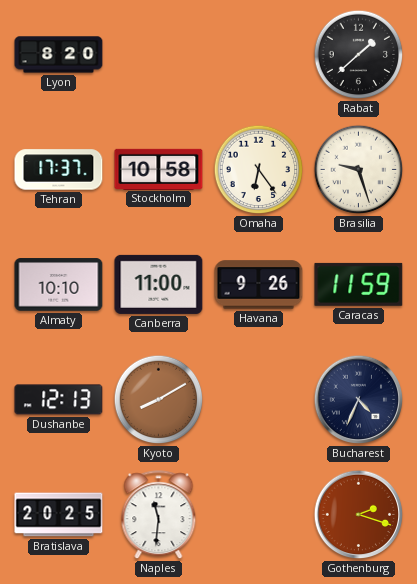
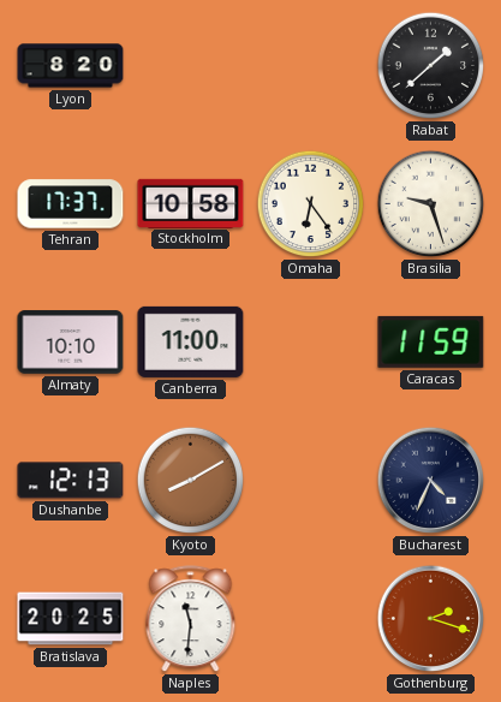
Havana: 9:26 -> none
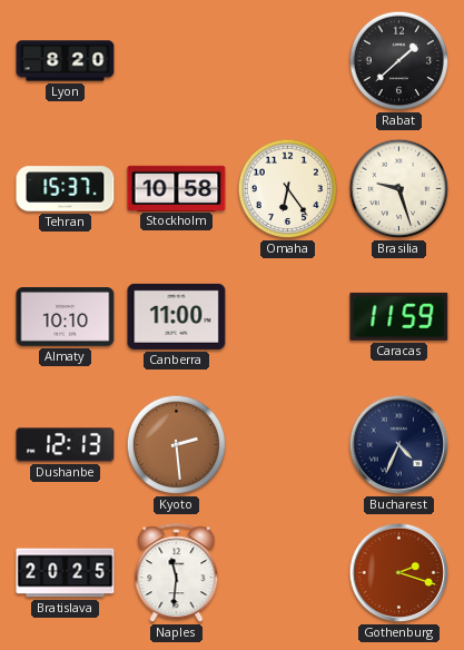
Tehran: 17:37 -> 15:37
Kyoto: 8:10 -> 2:29
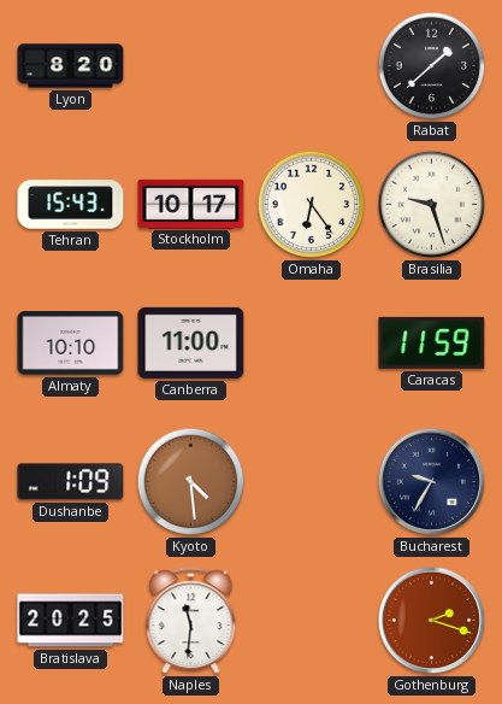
Tehran: 15:37 -> 15:43
Stockholm: 10:58 -> 10:17
Dushanbe: 12:13 -> 1:09
Kyoto: 2:29 -> 4:29
Bucharest: 4:34 -> 9:35
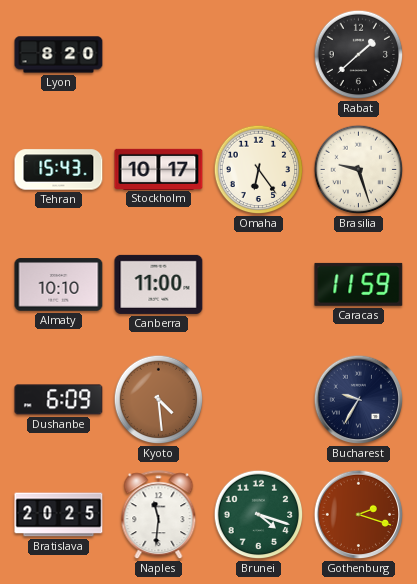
Dushanbe: 1:09 -> 6:09
Brunei: none -> 4:18
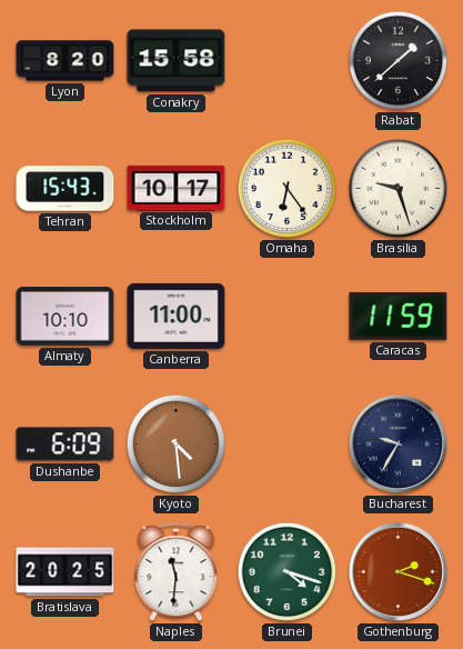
Conakry: none -> 15:58
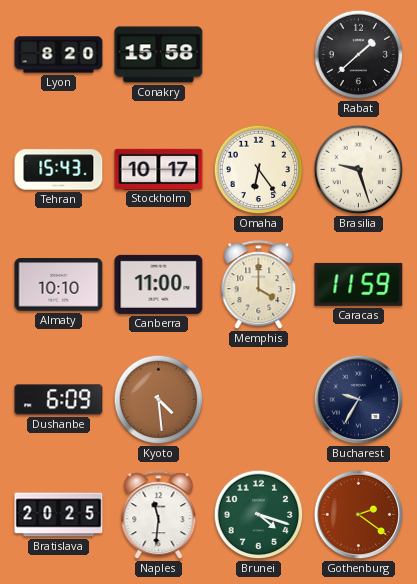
Memphis: none -> 4:00
Gothenburg: 2:18 -> 2:21
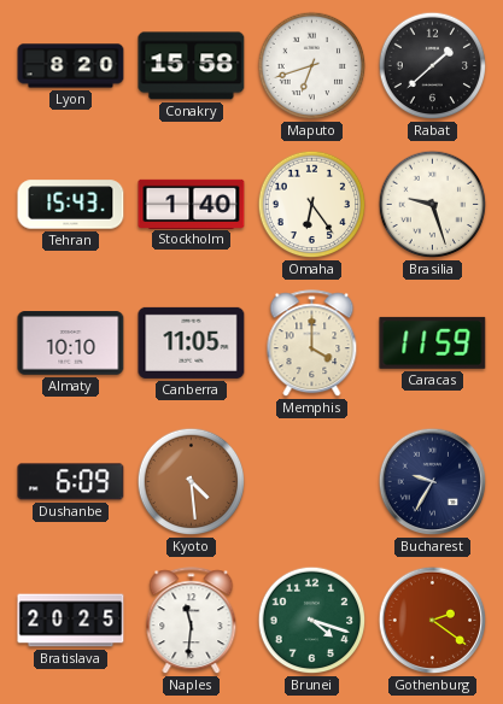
Maputo: none -> 6:42
Stockholm: 10:17 -> 1:40
Canberra: 11:00 -> 11:05
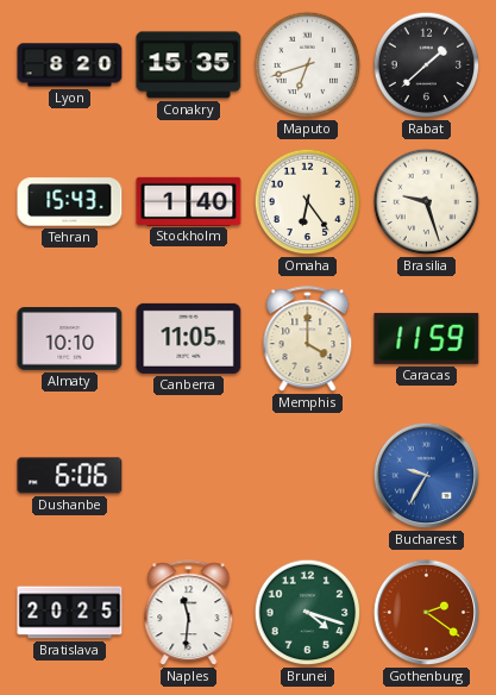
Conakry: 15:58 -> 15:35
Dushanbe: 6:09 -> 6:06
Kyoto: 4:29 -> none
Bucharest dial: navy -> blue
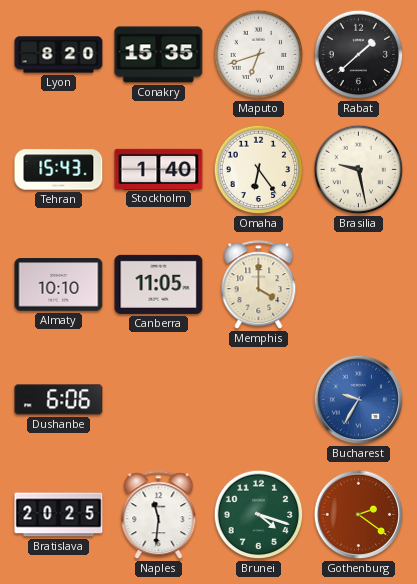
Brasilia: 9:27 -> 9:28
Caracas: 11:59 -> none
